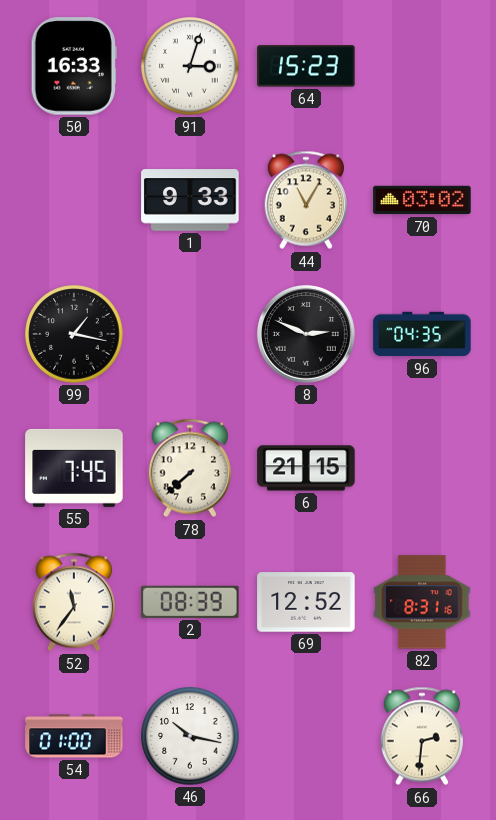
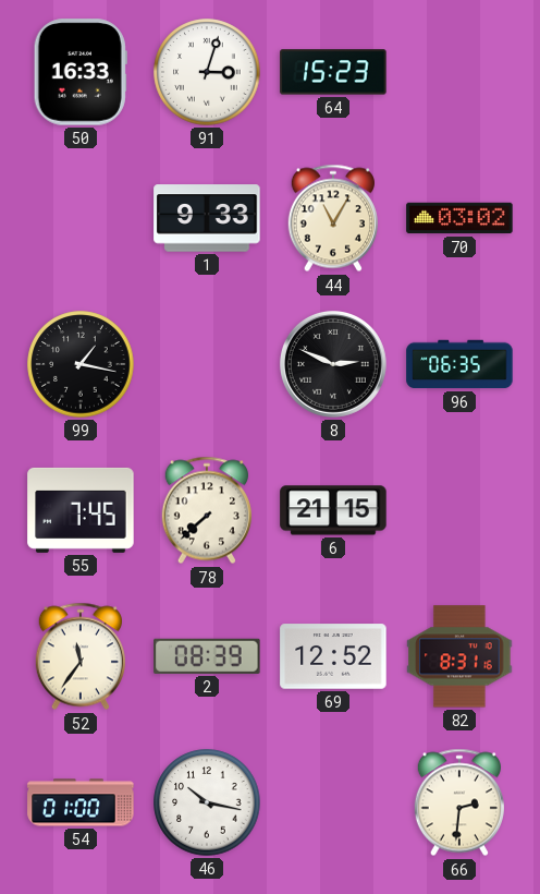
96: 04:35 -> 06:35
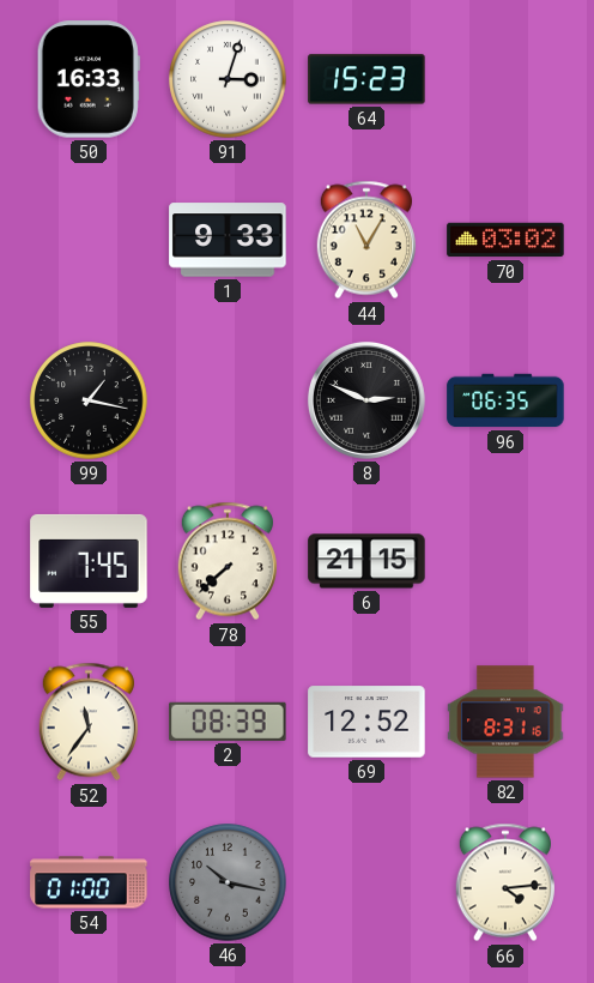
46 dial: white -> grey
66: 2:31 -> 4:14
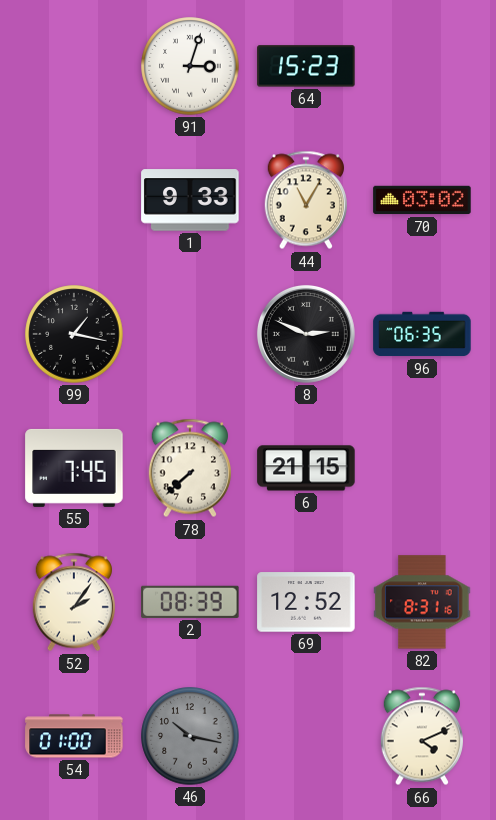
50: 16:33 -> none
52: 11:36 -> 2:06
66: 4:14 -> 4:11
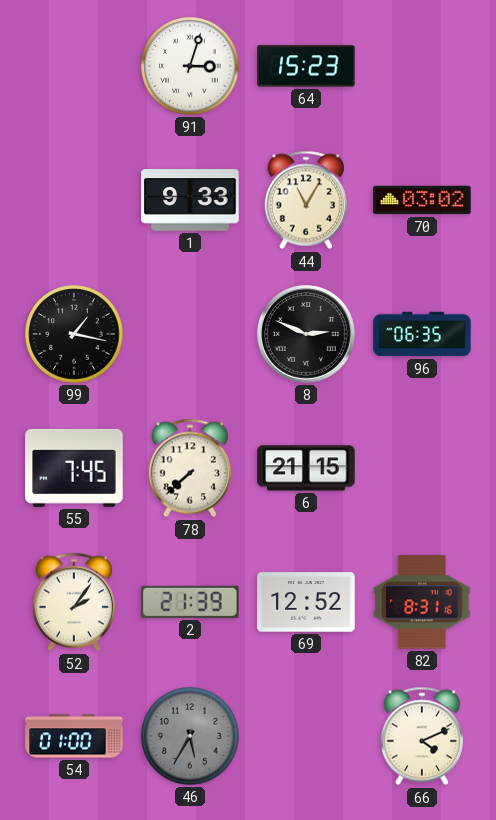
2: 08:39 -> 21:39
46: 10:17 -> 5:35
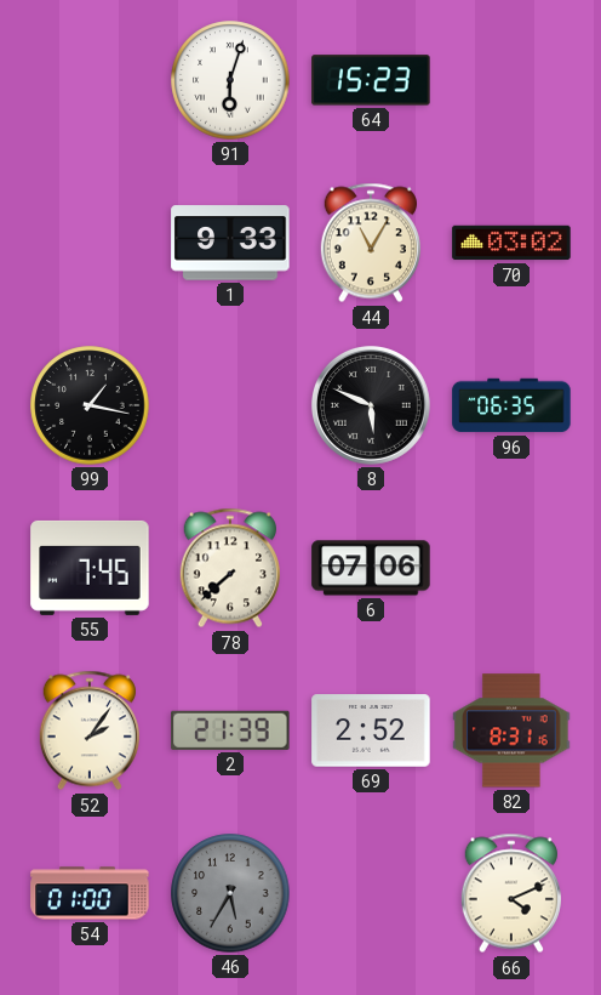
91: 3:03 -> 6:03
8: 2:49 -> 5:49
6: 21:15 -> 07:06
69: 12:52 -> 2:52
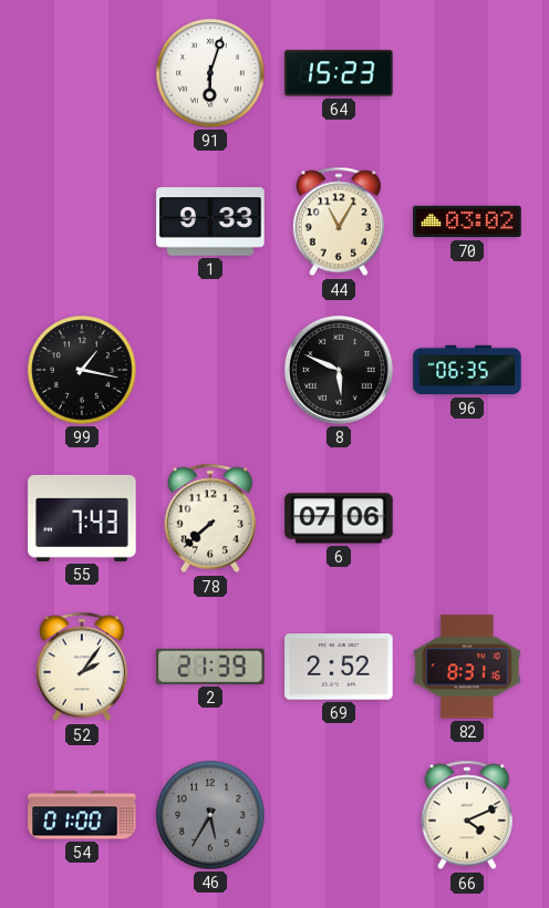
55: 7:45 -> 7:43
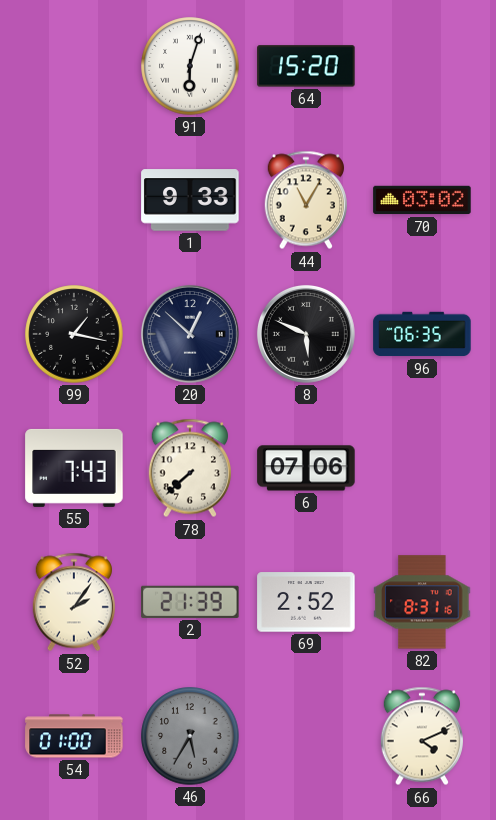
64: 15:23 -> 15:20
20: none -> 12:52
